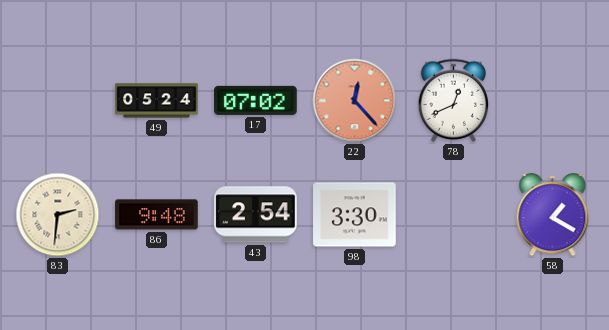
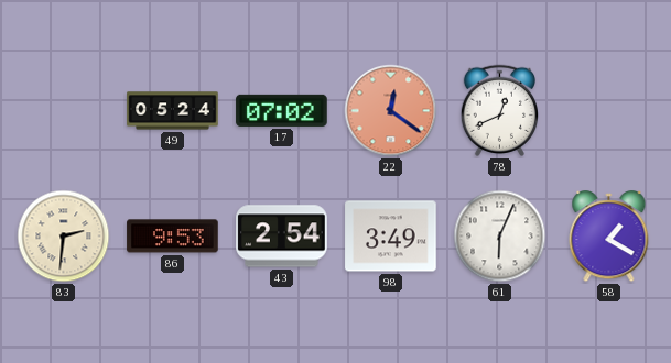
22: 12:23 -> 12:21
86: 9:48 -> 9:53
98: 3:30 -> 3:49
61: none -> 6:04
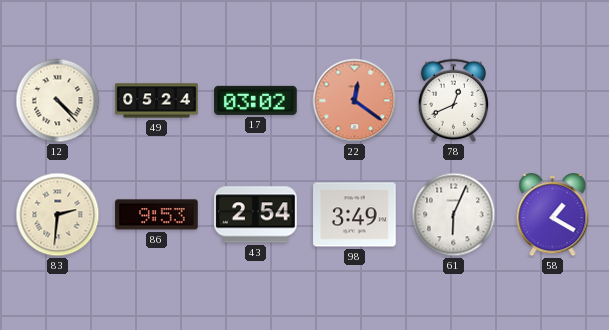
12: none -> 4:23
17: 07:02 -> 03:02
